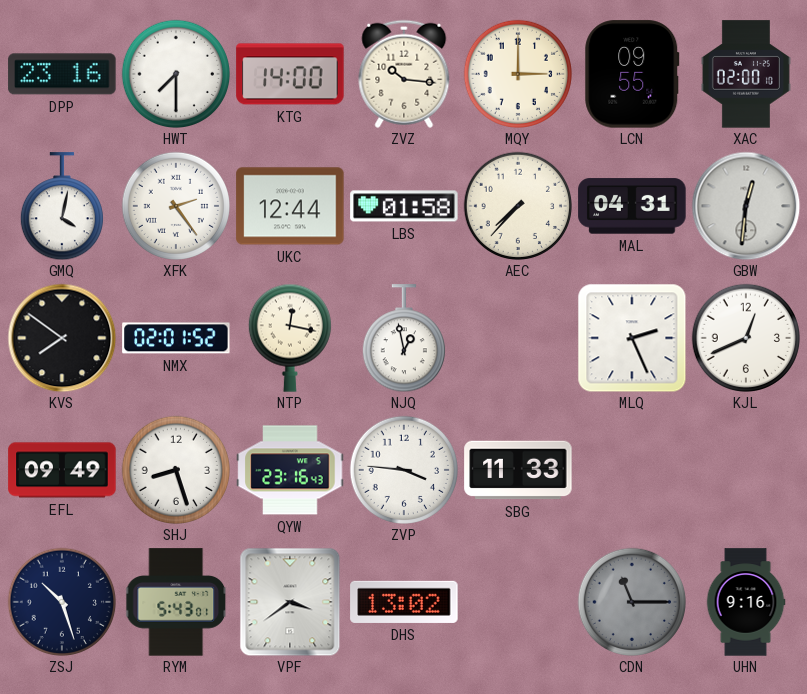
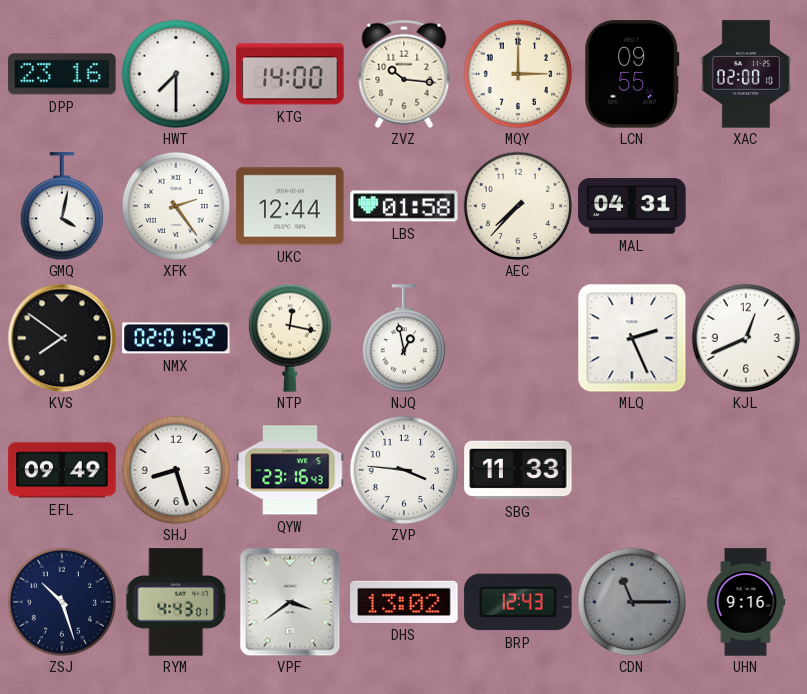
GBW: 12:31 -> none
RYM: 5:43 -> 4:43
BRP: none -> 12:43
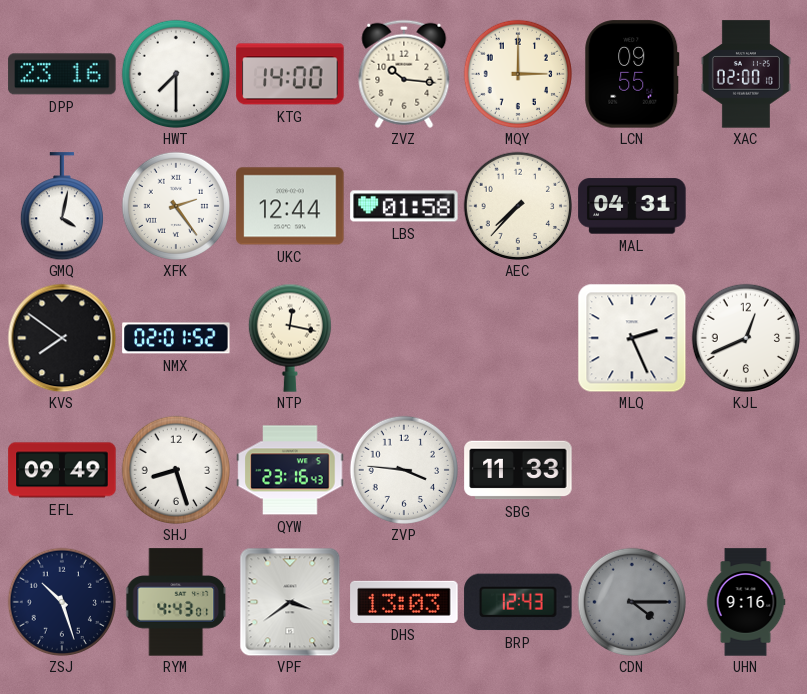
NJQ: 12:58 -> none
DHS: 13:02 -> 13:03
CDN: 11:15 -> 4:15
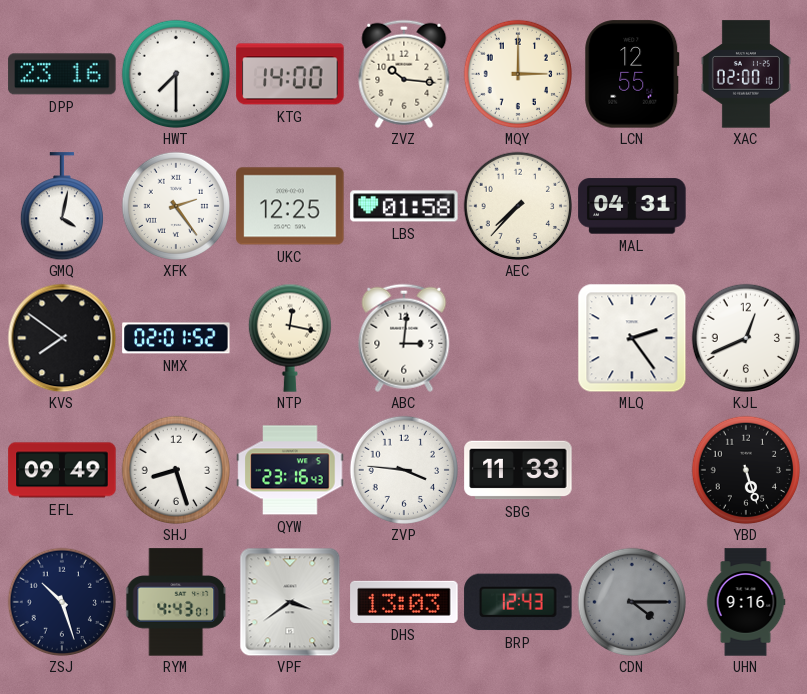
LCN: 09:55 -> 12:55
UKC: 12:44 -> 12:25
ABC: none -> 3:01
MLQ: 2:26 -> 2:24
YBD: none -> 5:27
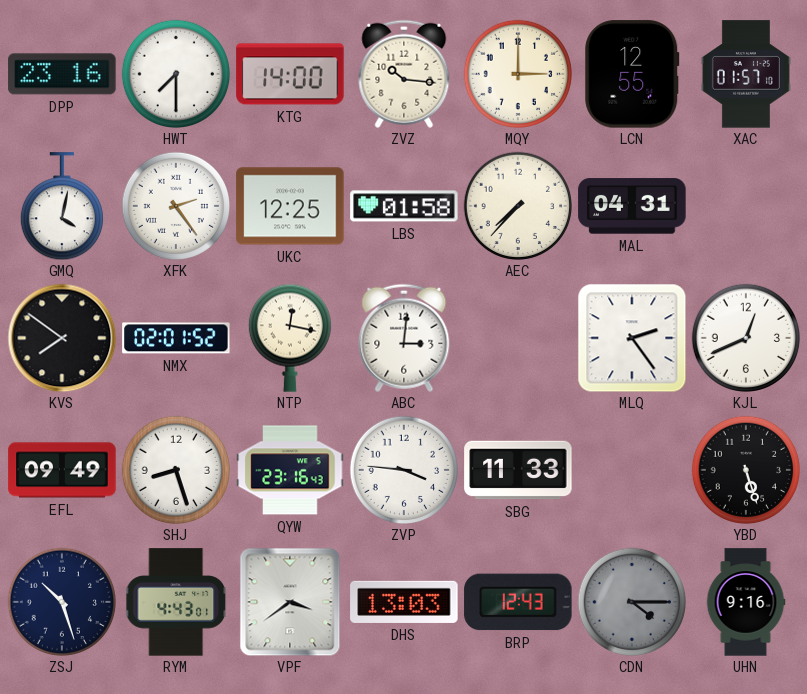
XAC: 02:00 -> 01:57
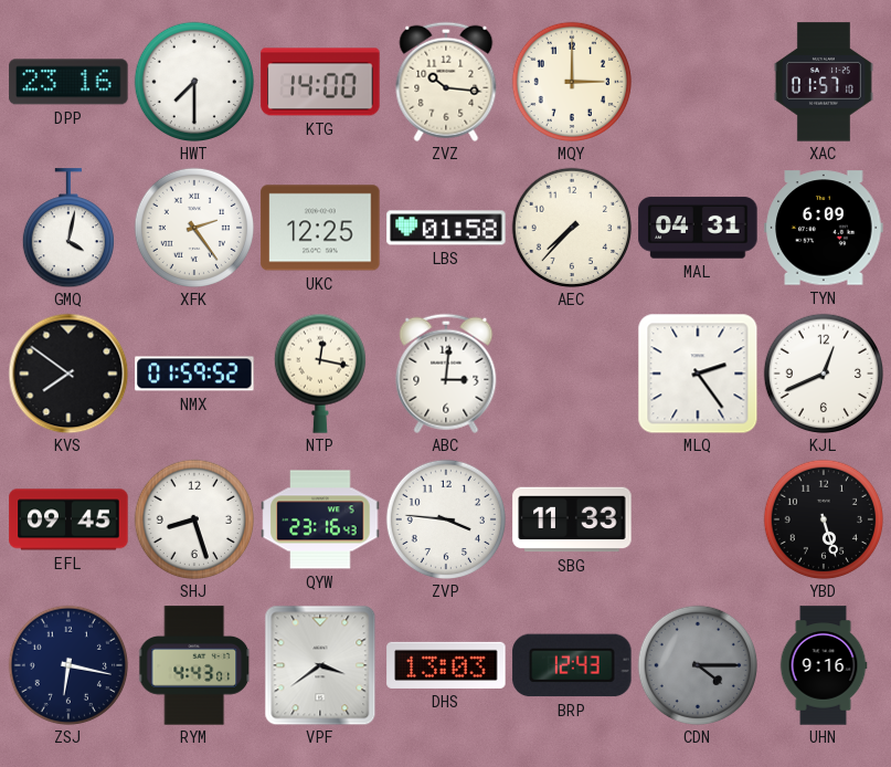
LCN: 12:55 -> none
TYN: none -> 6:09
NMX: 02:01 -> 01:59
EFL: 09:49 -> 09:45
ZSJ: 10:27 -> 6:17
